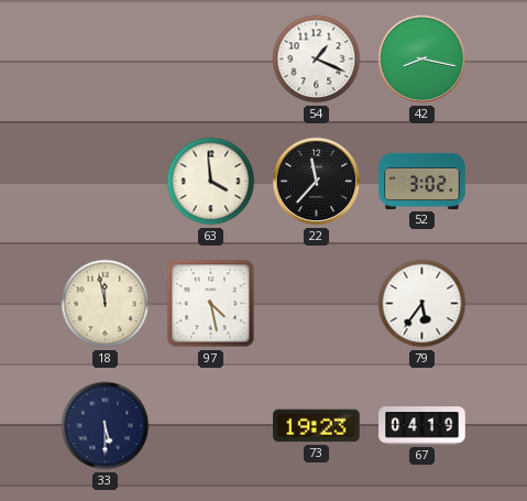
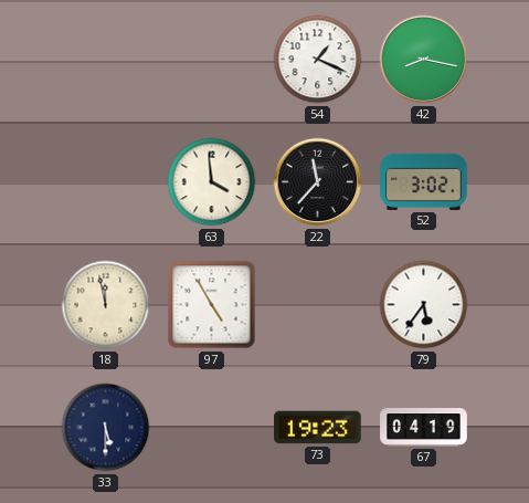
97: 4:28 -> 4:55
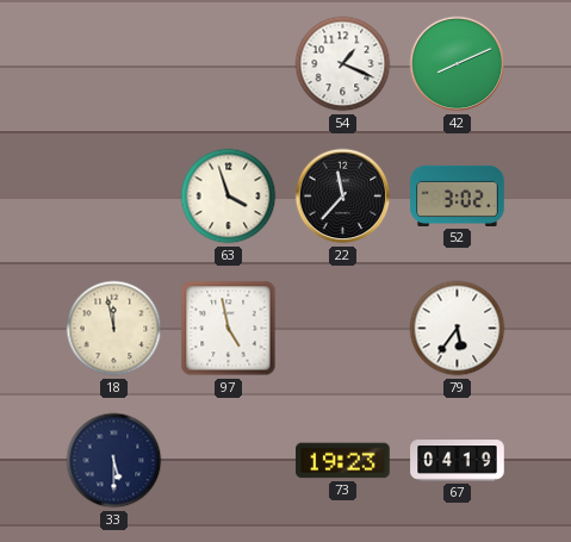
42: 8:17 -> 8:11
63: 3:59 -> 3:57
97: 4:55 -> 4:58
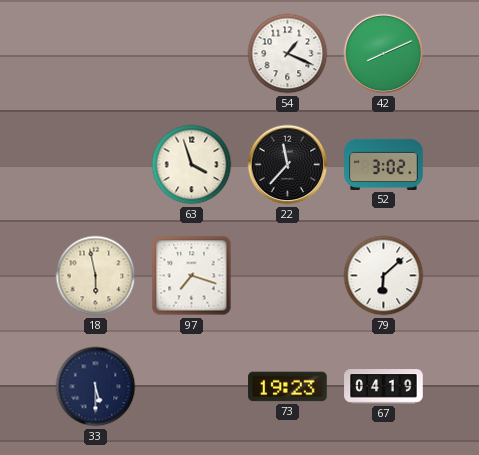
18: 11:58 -> 5:58
97: 4:58 -> 7:18
79: 5:36 -> 6:08
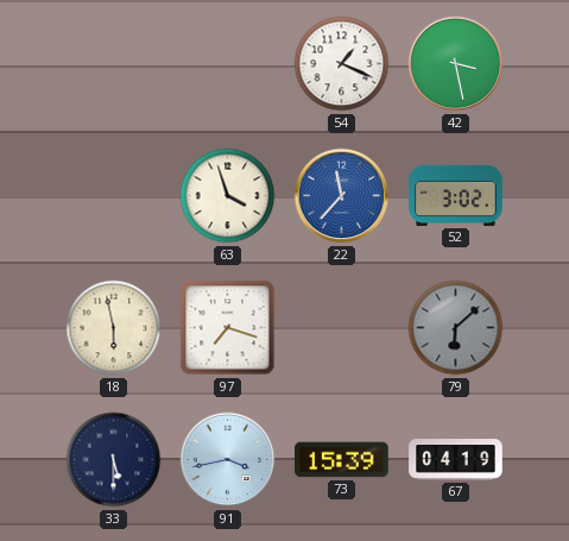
42: 8:11 -> 3:28
22 dial: black -> blue
79 dial: white -> grey
91: none -> 3:43
73: 19:23 -> 15:39
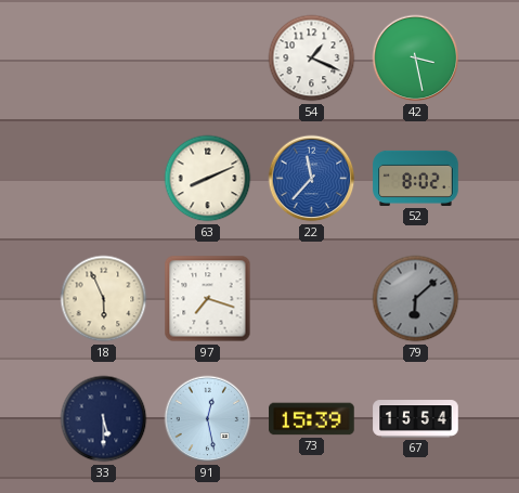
63: 3:57 -> 8:11
52: 3:02 -> 8:02
18: 5:58 -> 5:56
91: 3:43 -> 12:28
67: 04:19 -> 15:54
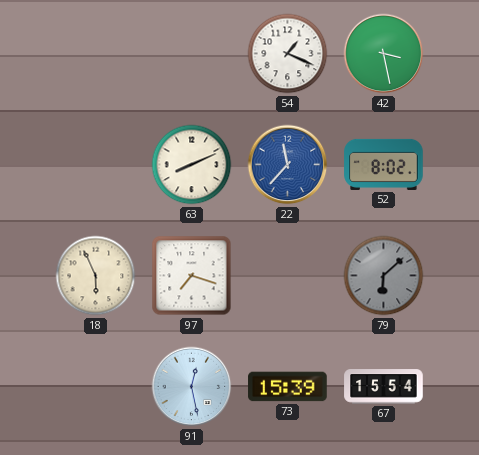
33: 5:30 -> none
